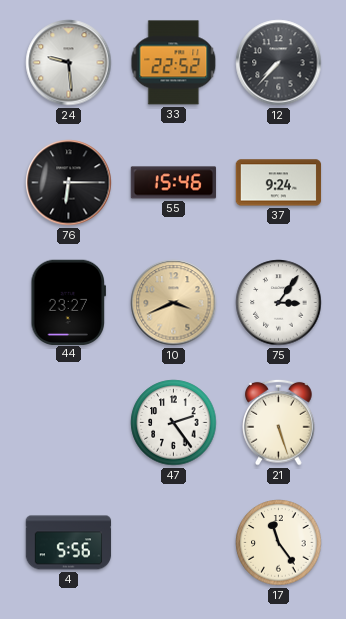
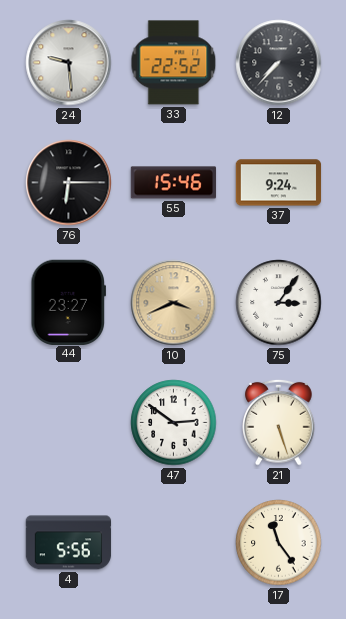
47: 2:24 -> 2:51
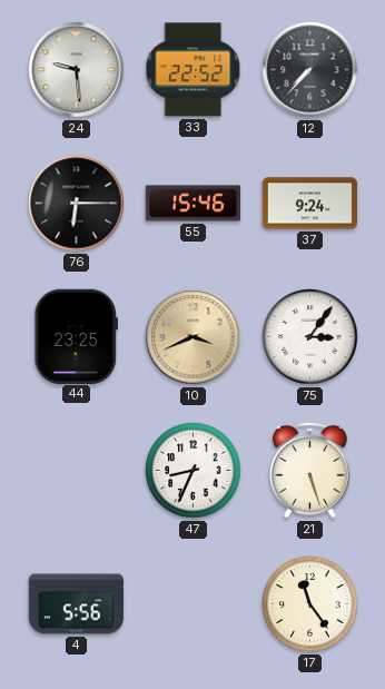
44: 23:27 -> 23:25
47: 2:51 -> 8:34
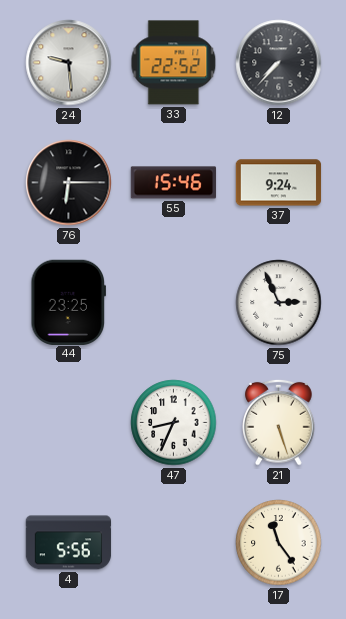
10: 3:41 -> none
75: 3:06 -> 2:56
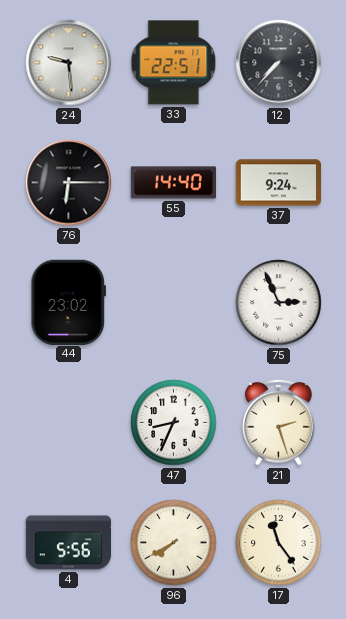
33: 22:52 -> 22:51
55: 15:46 -> 14:40
44: 23:25 -> 23:02
21: 5:27 -> 2:27
96: none -> 7:40
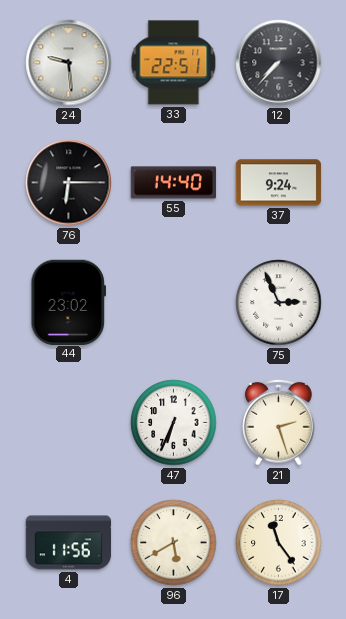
47: 8:34 -> 6:34
4: 5:56 -> 11:56
96: 7:40 -> 5:40
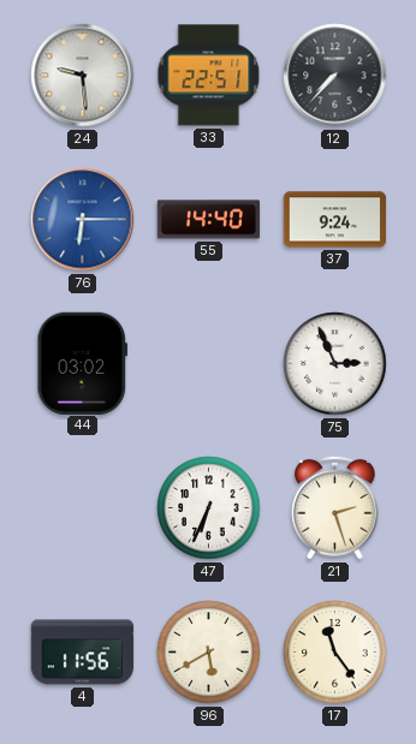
76 dial: black -> blue
44: 23:02 -> 03:02
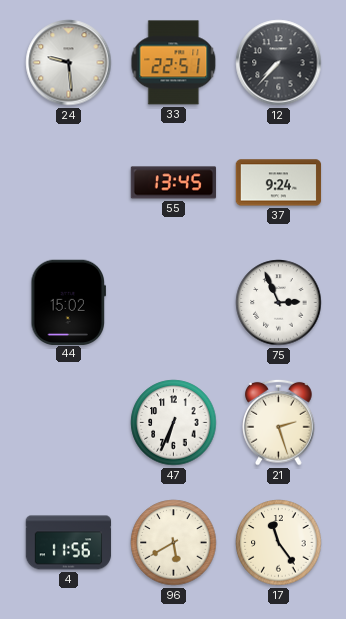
76: 6:15 -> none
55: 14:40 -> 13:45
44: 03:02 -> 15:02
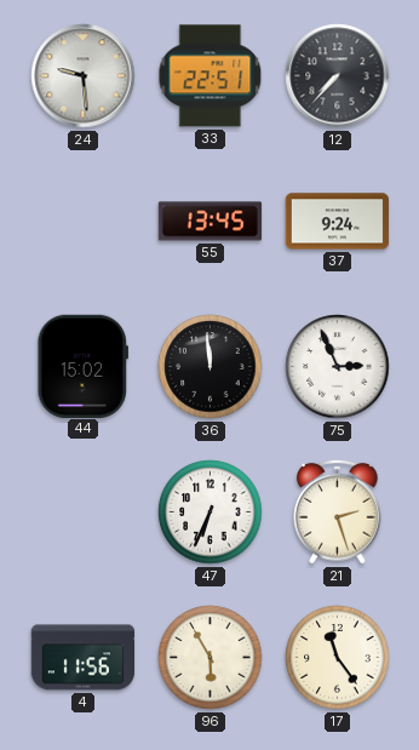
36: none -> 11:59
96: 5:40 -> 5:55
